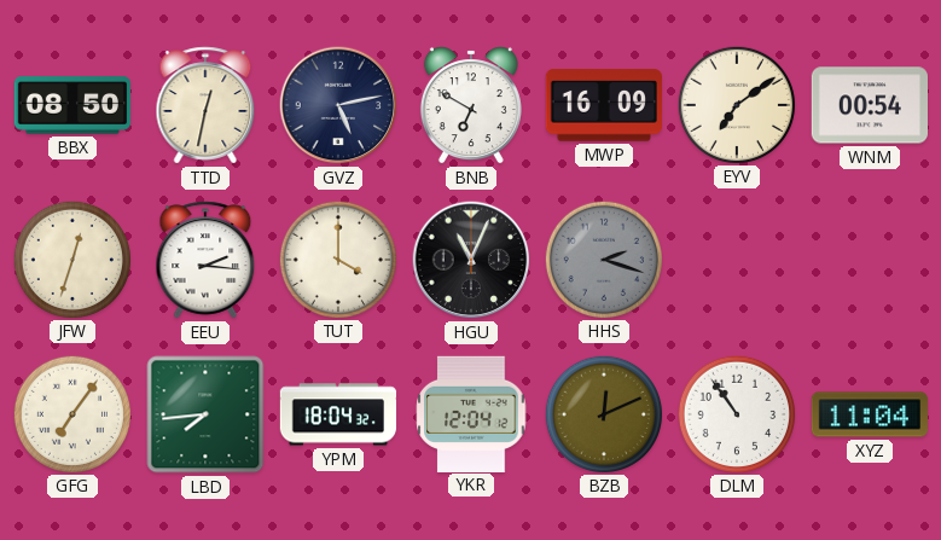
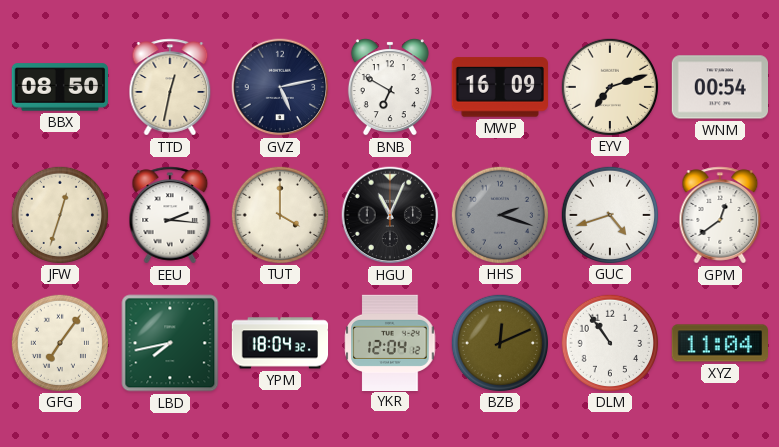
EYV: 7:09 -> 7:12
GUC: none -> 4:42
GPM: none -> 12:39
LBD: 7:44 -> 7:43
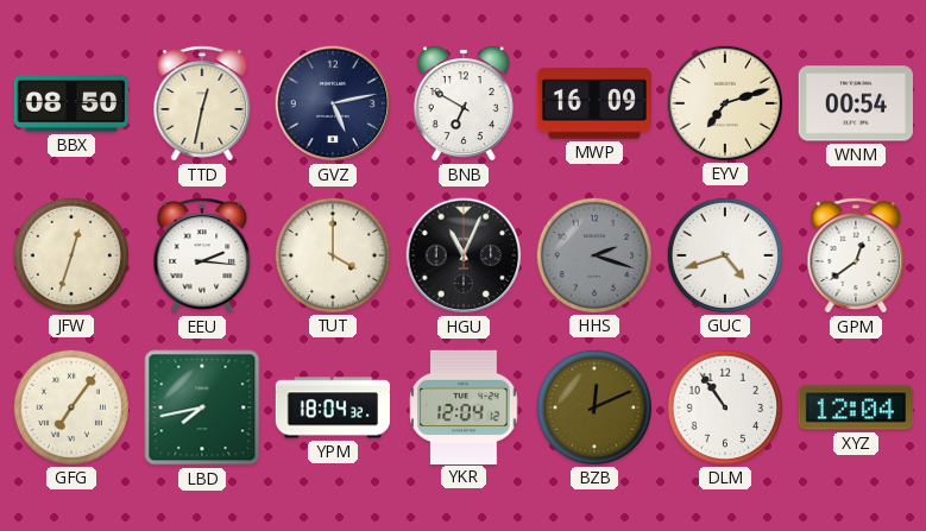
XYZ: 11:04 -> 12:04
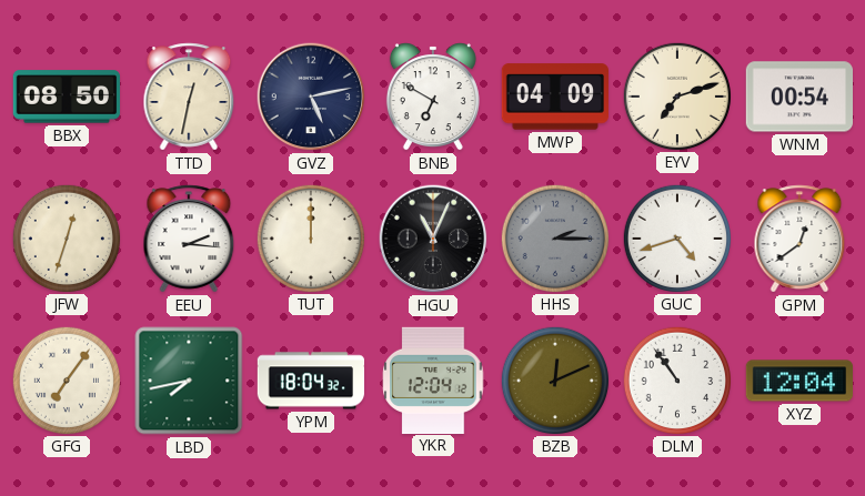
MWP: 16:09 -> 04:09
TUT: 4:00 -> 12:00
HHS: 2:18 -> 2:15
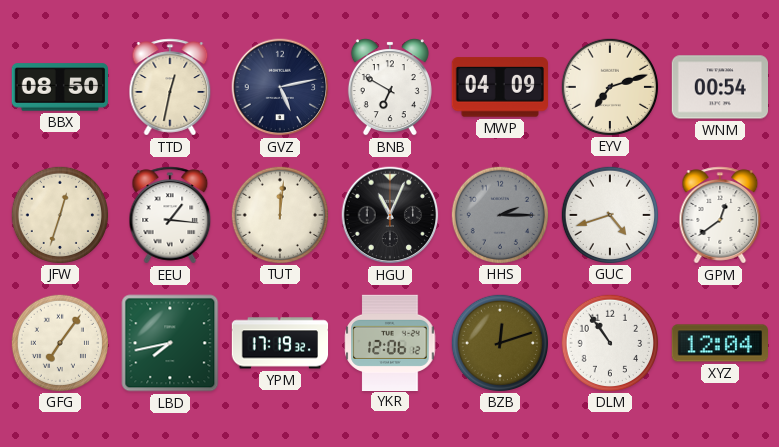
EEU: 2:16 -> 1:16
TUT: 12:00 -> 12:01
YPM: 18:04 -> 17:19
YKR: 12:04 -> 12:06
BZB: 12:11 -> 12:12
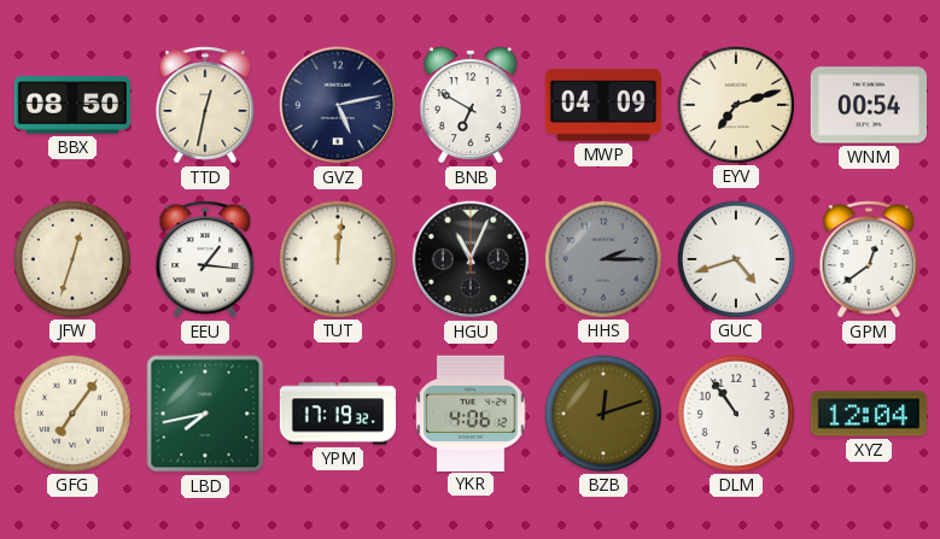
YKR: 12:06 -> 4:06
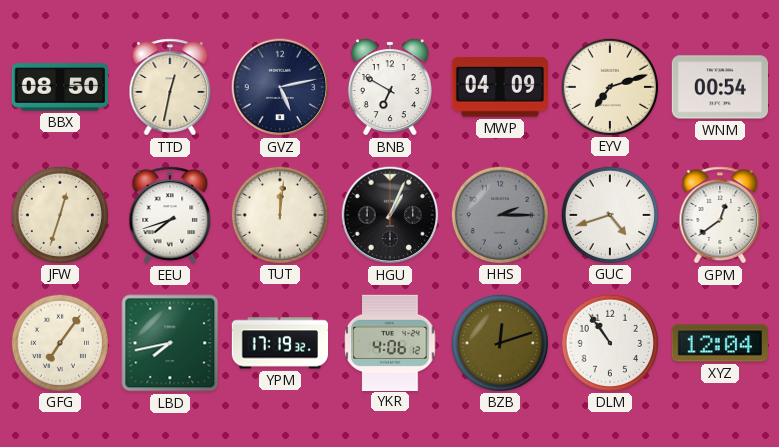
EEU: 1:16 -> 7:42
HGU: 11:04 -> 1:04
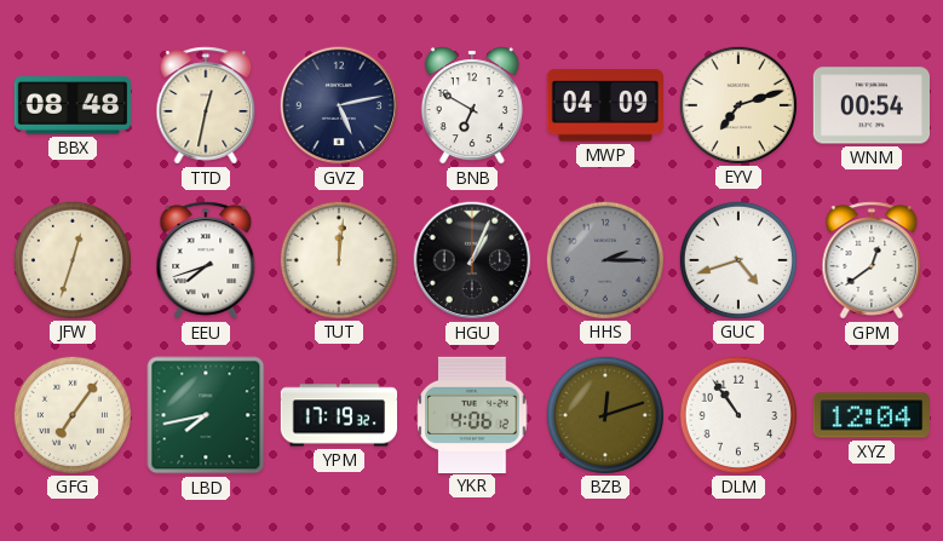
BBX: 08:50 -> 08:48
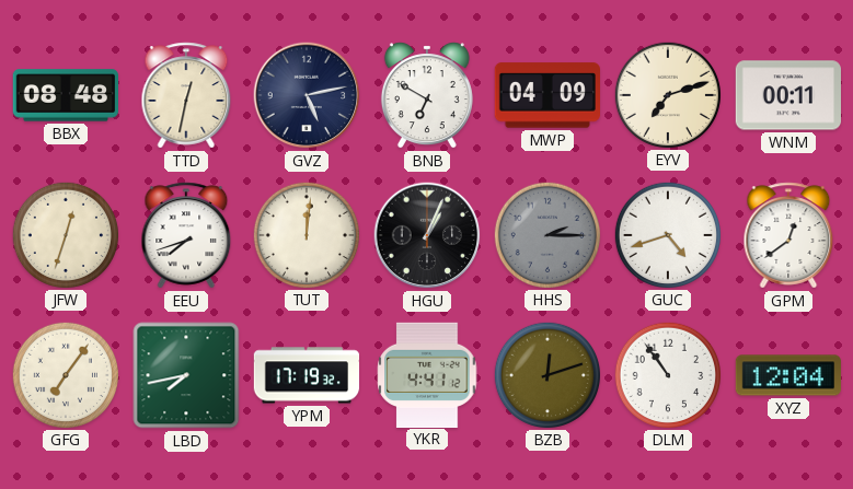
WNM: 00:54 -> 00:11
YKR: 4:06 -> 4:41
